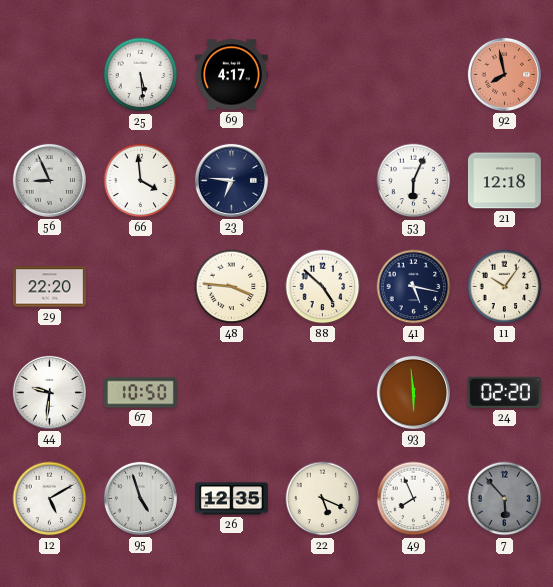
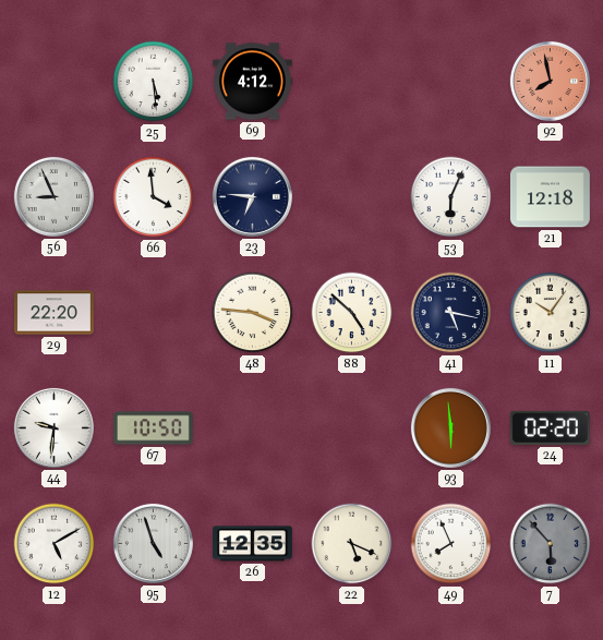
69: 4:17 -> 4:12
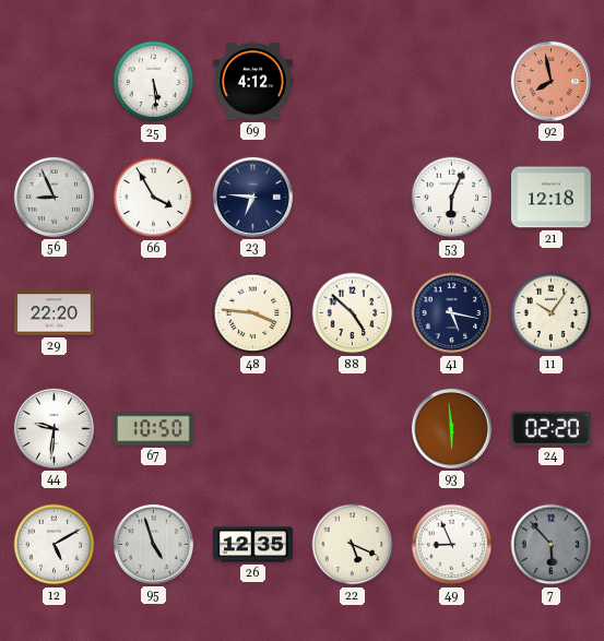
66: 3:59 -> 3:55
49: 7:56 -> 8:56
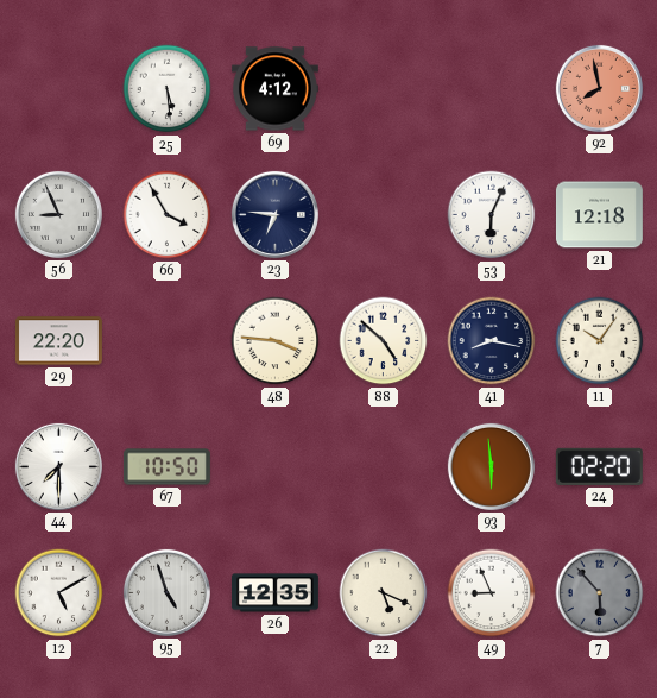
41: 5:17 -> 8:17
44: 9:31 -> 7:30
